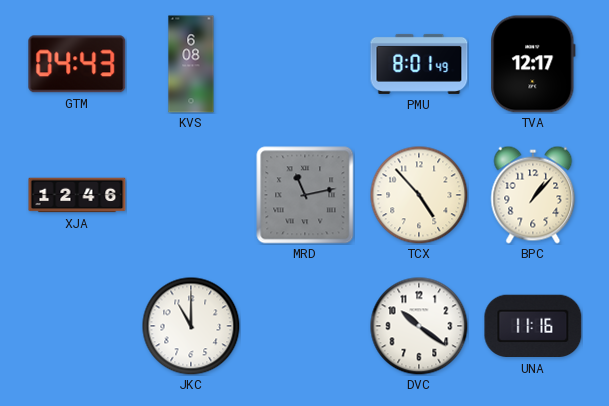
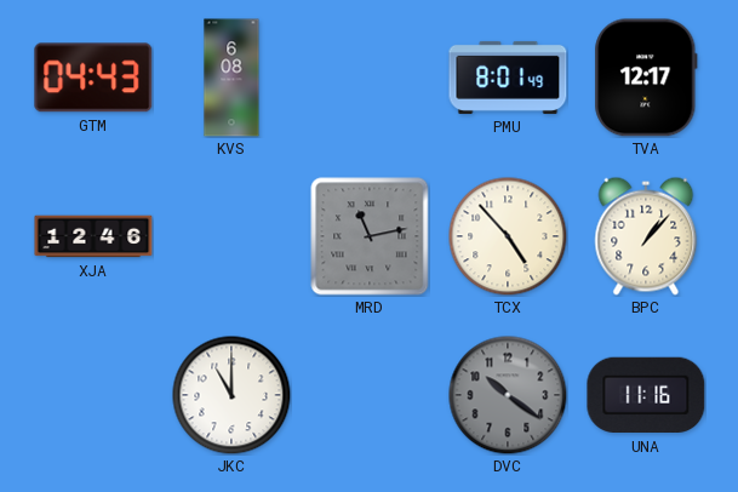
DVC dial: white -> grey
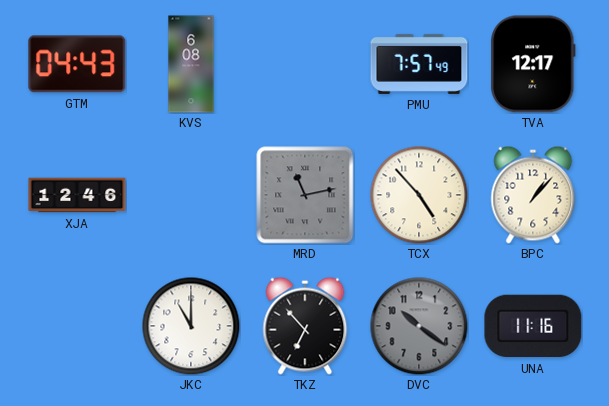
PMU: 8:01 -> 7:57
TKZ: none -> 6:53
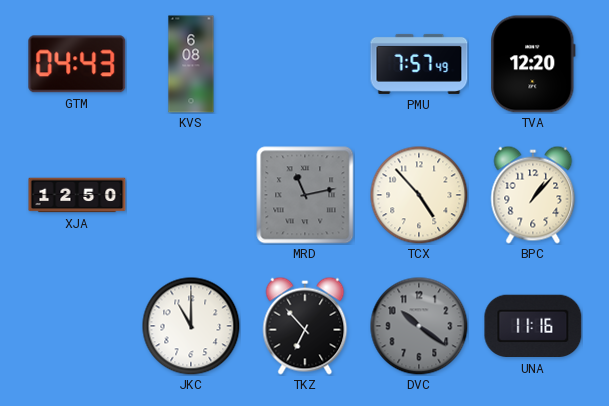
TVA: 12:17 -> 12:20
XJA: 12:46 -> 12:50
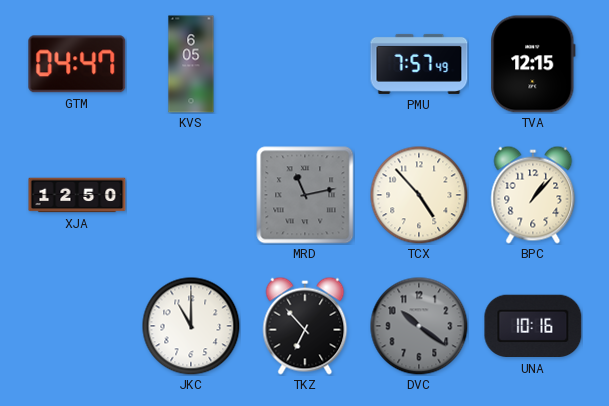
GTM: 04:43 -> 04:47
KVS: 6:08 -> 6:05
TVA: 12:20 -> 12:15
UNA: 11:16 -> 10:16
